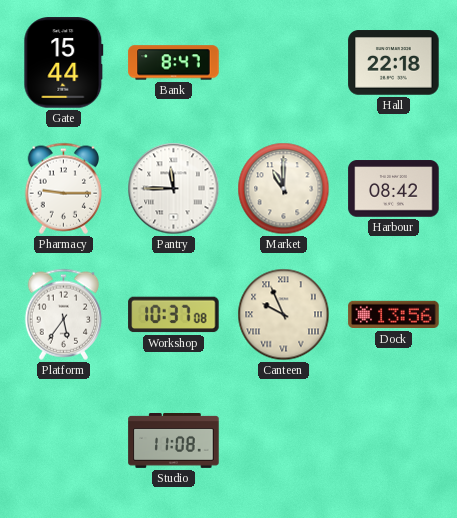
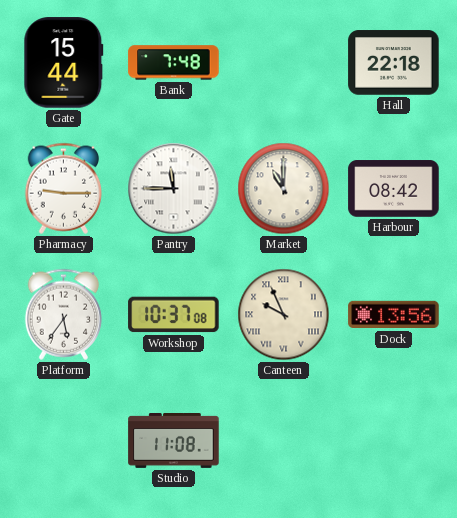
Bank: 8:47 -> 7:48
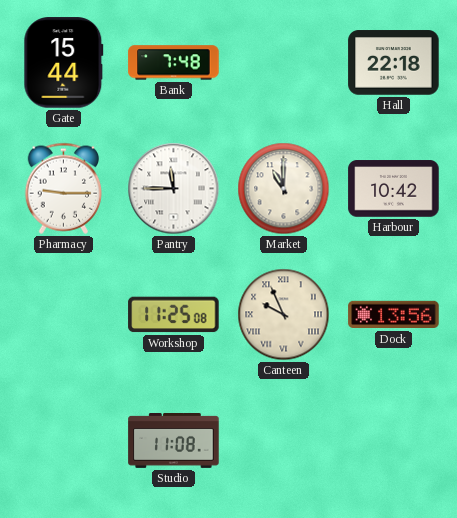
Harbour: 08:42 -> 10:42
Platform: 5:36 -> none
Workshop: 10:37 -> 11:25
